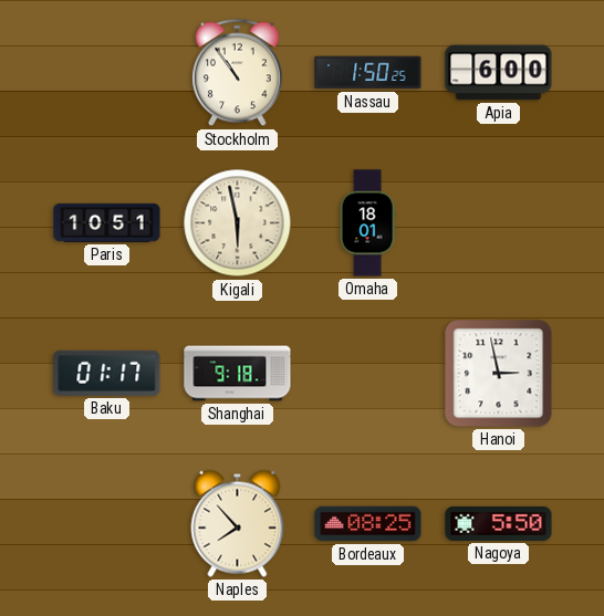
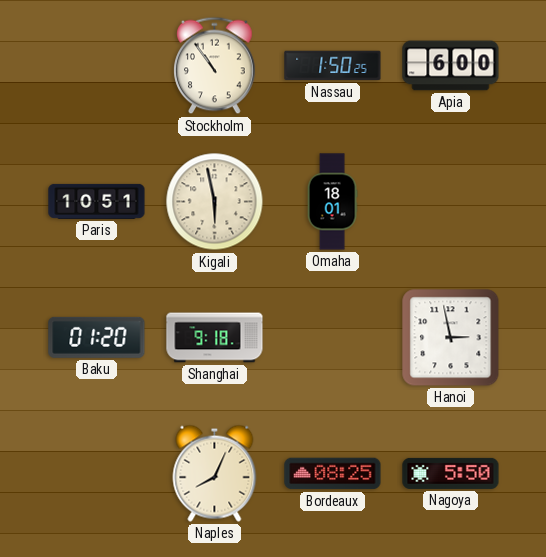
Baku: 01:17 -> 01:20
Naples: 7:53 -> 8:04
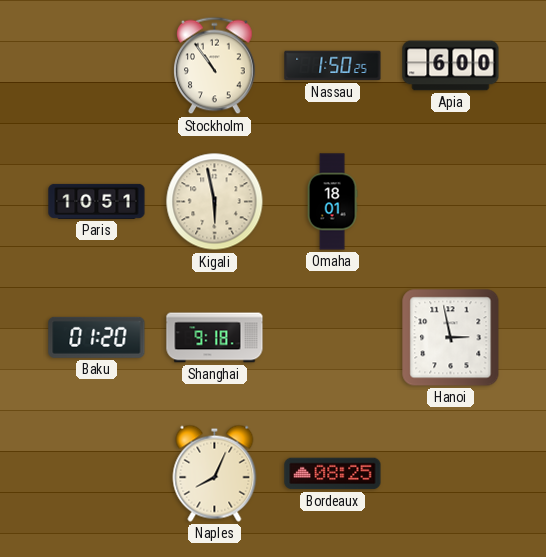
Nagoya: 5:50 -> none
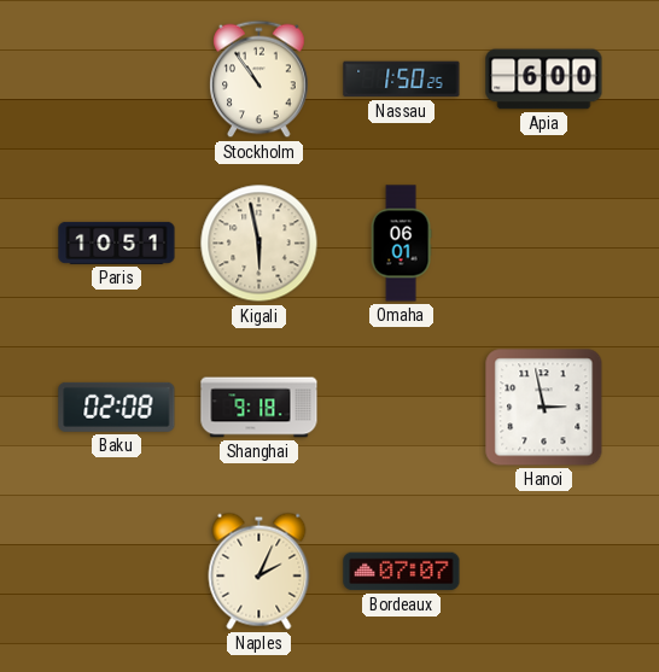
Omaha: 18:01 -> 06:01
Baku: 01:20 -> 02:08
Naples: 8:04 -> 2:04
Bordeaux: 08:25 -> 07:07
